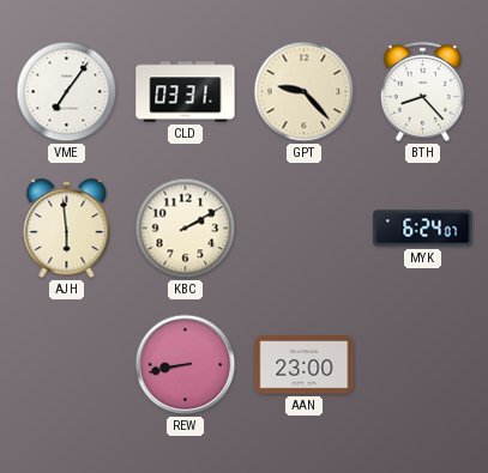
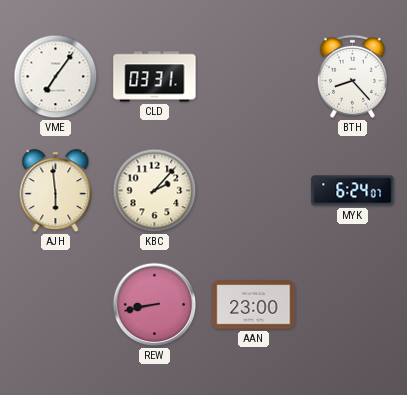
GPT: 9:23 -> none
KBC: 2:10 -> 2:07
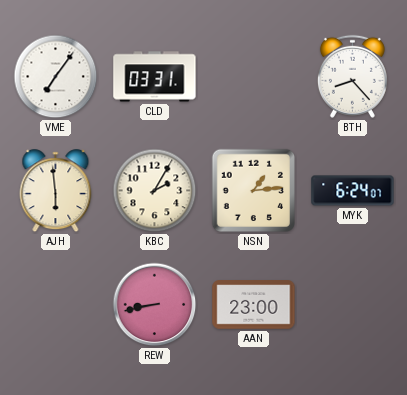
KBC: 2:07 -> 2:05
NSN: none -> 1:14
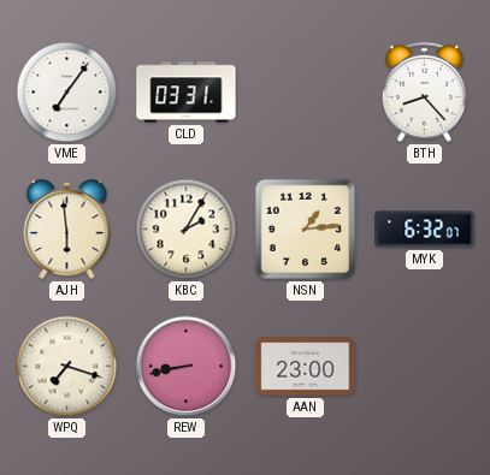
MYK: 6:24 -> 6:32
WPQ: none -> 7:18
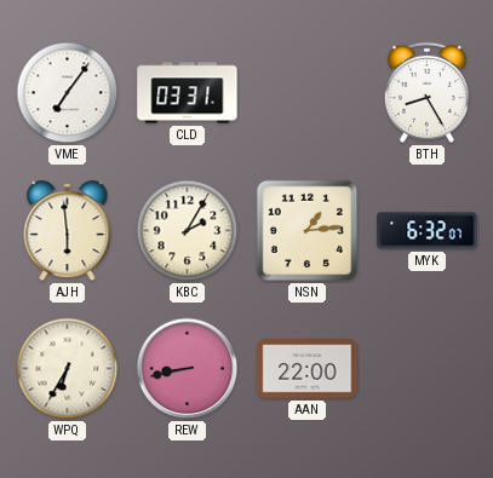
BTH: 8:23 -> 8:25
WPQ: 7:18 -> 6:35
AAN: 23:00 -> 22:00
